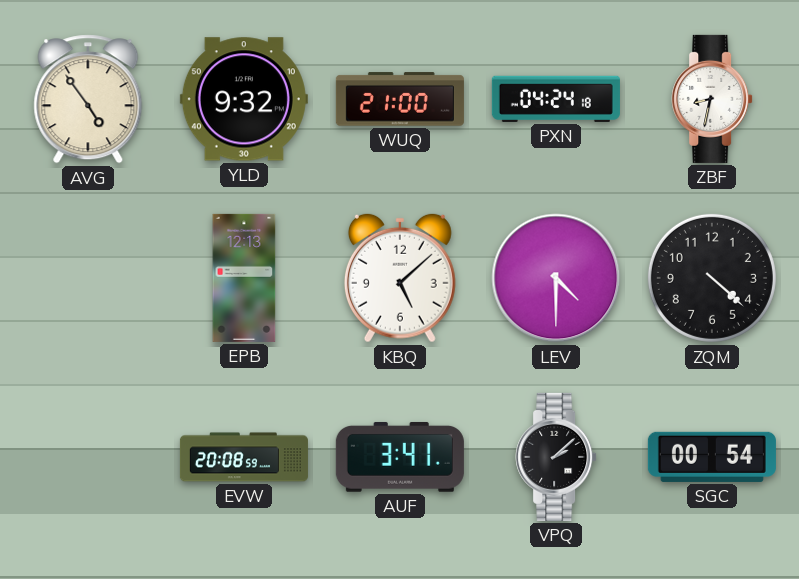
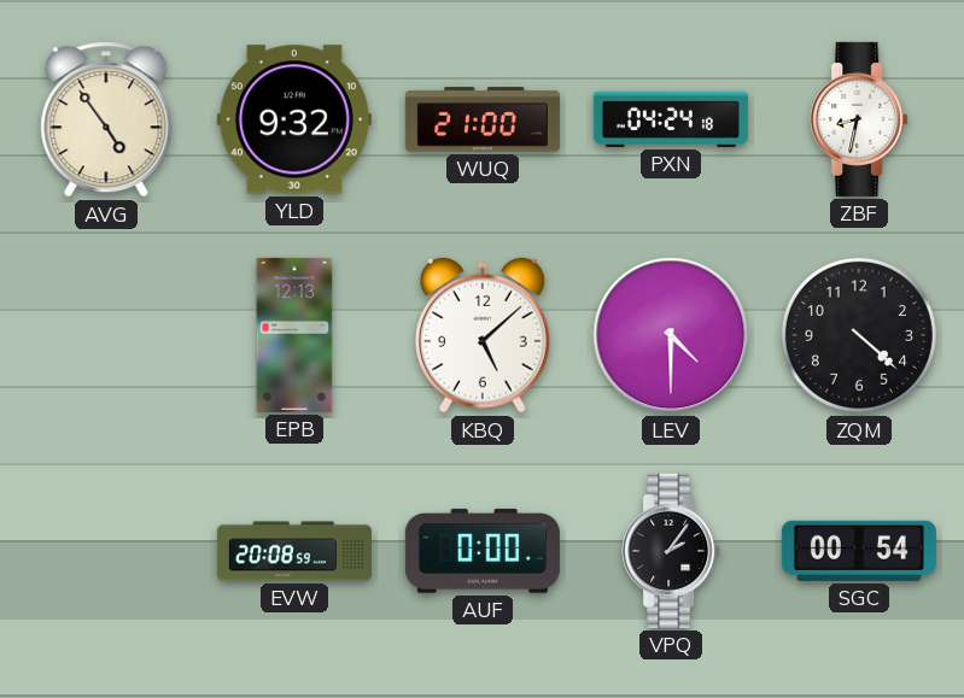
AUF: 3:41 -> 0:00
VPQ: 2:08 -> 2:06
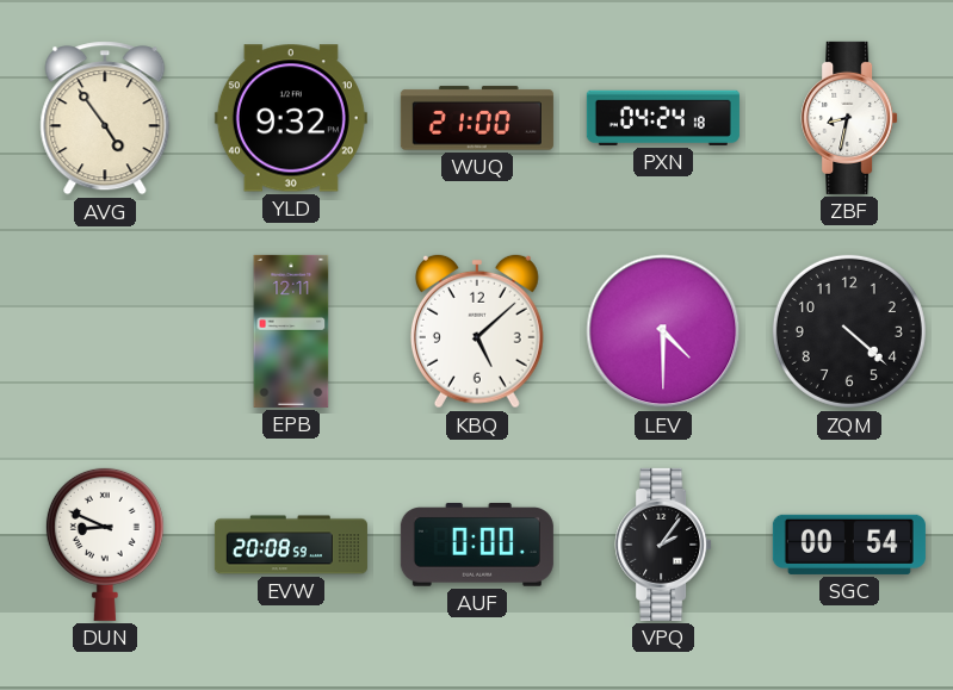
EPB: 12:13 -> 12:11
DUN: none -> 8:49
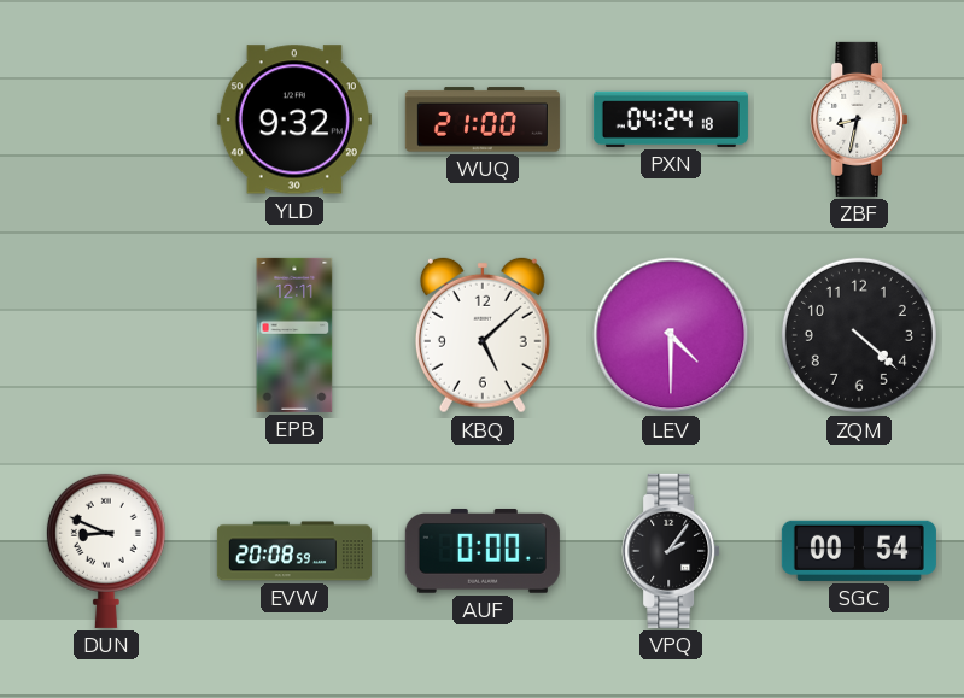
AVG: 4:54 -> none
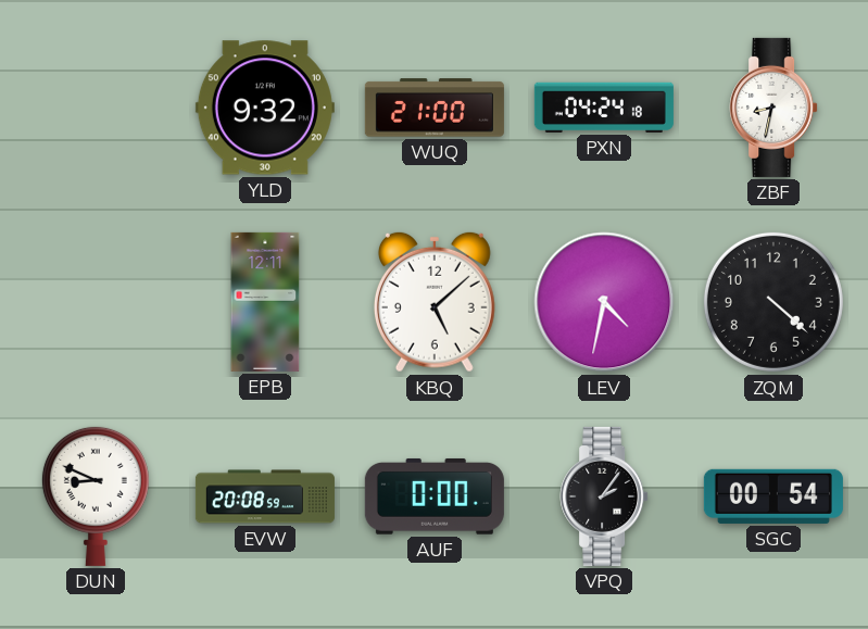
LEV: 4:30 -> 4:32
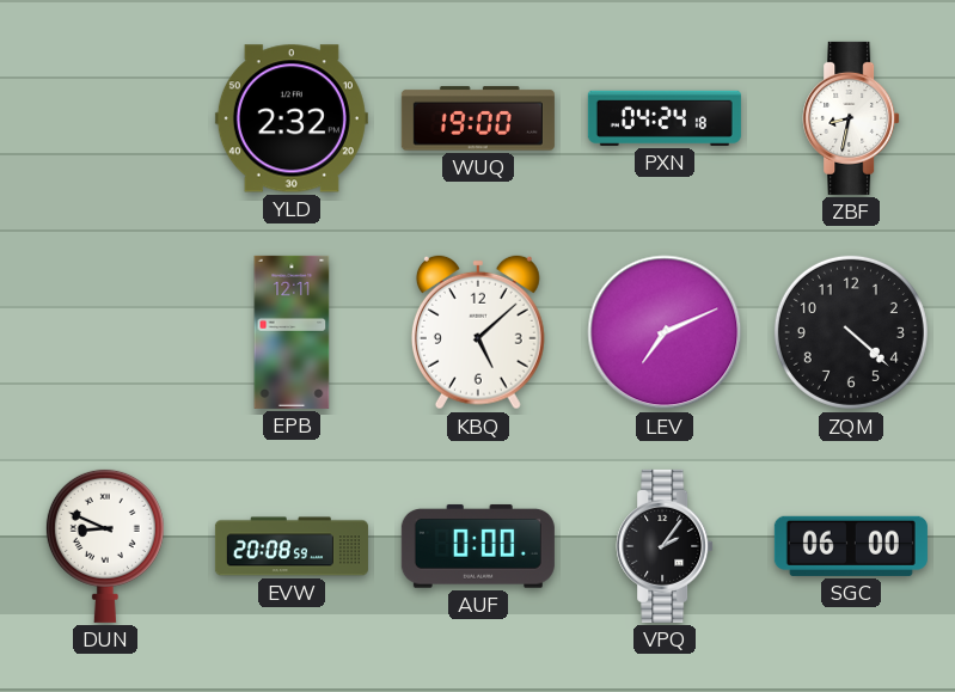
YLD: 9:32 -> 2:32
WUQ: 21:00 -> 19:00
LEV: 4:32 -> 7:11
SGC: 00:54 -> 06:00
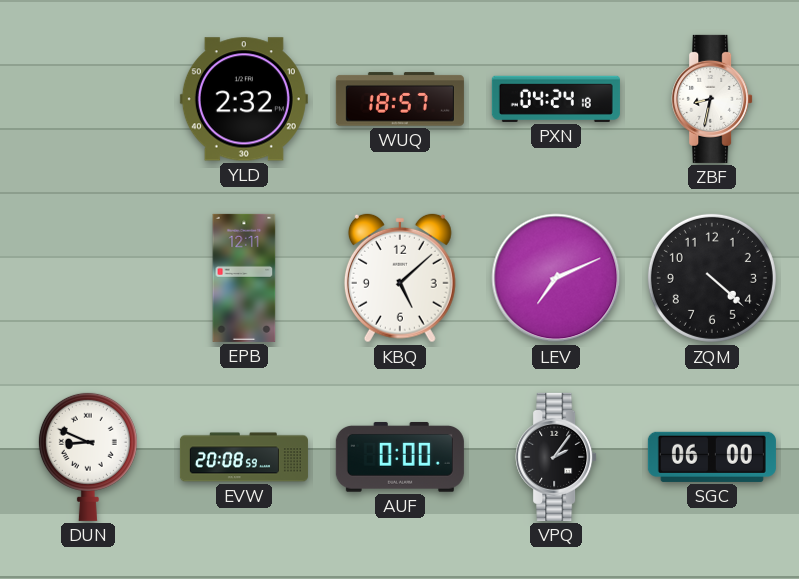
WUQ: 19:00 -> 18:57
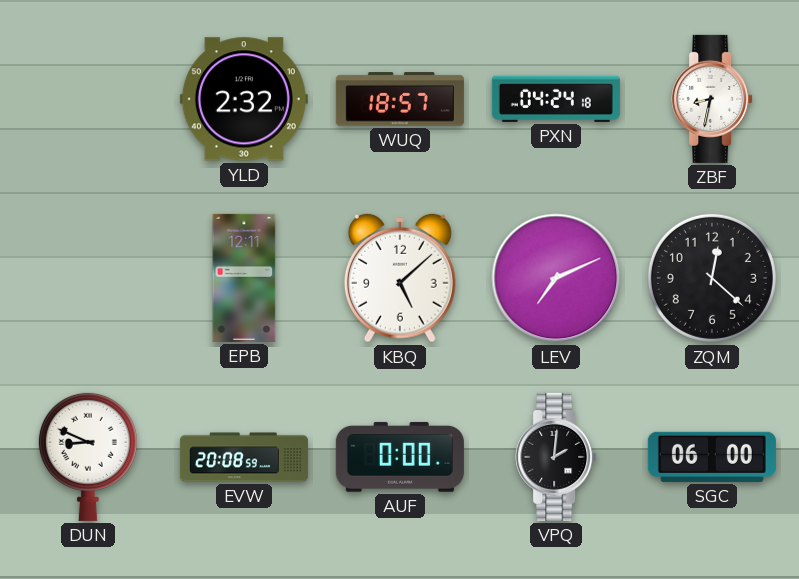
ZQM: 4:22 -> 12:22
VPQ: 2:06 -> 2:01
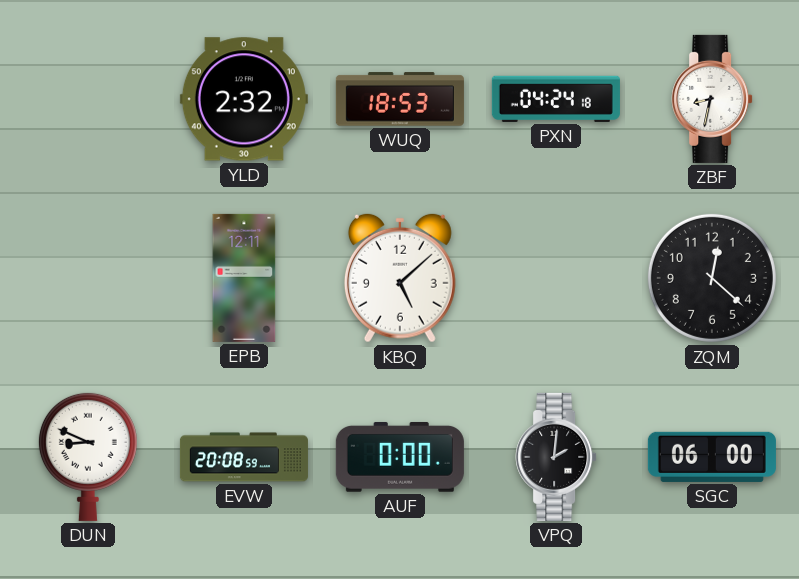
WUQ: 18:57 -> 18:53
LEV: 7:11 -> none
